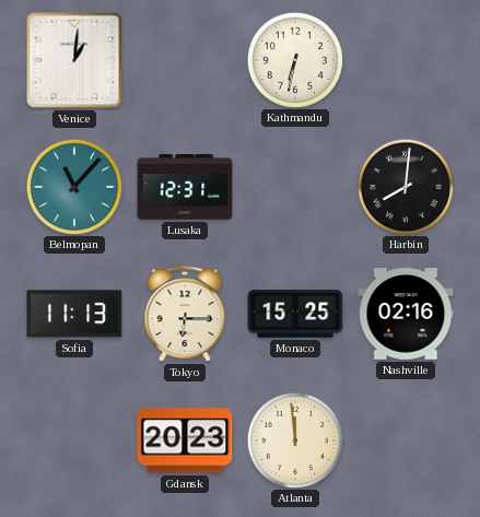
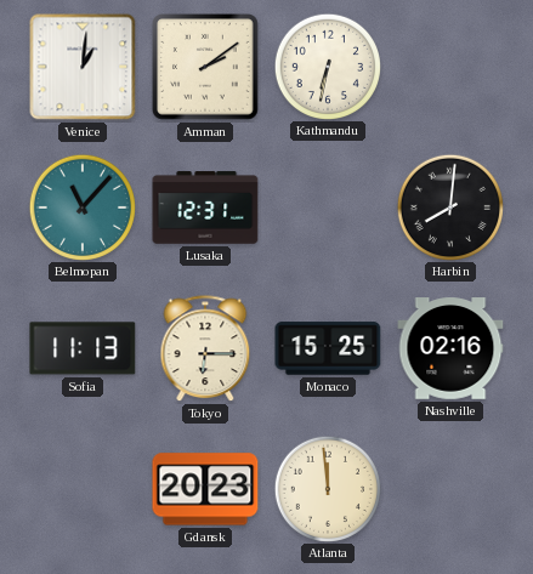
Amman: none -> 2:09
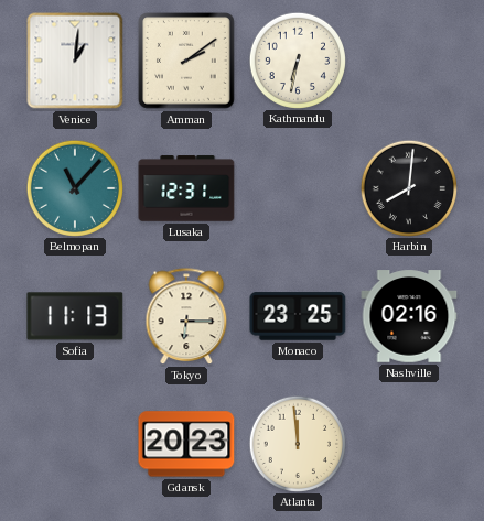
Monaco: 15:25 -> 23:25
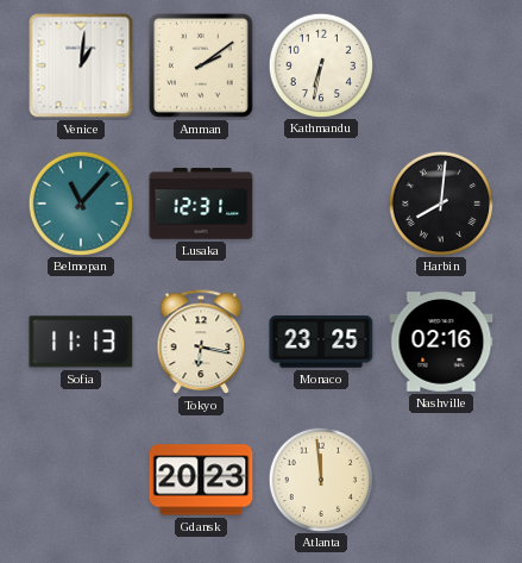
Tokyo: 6:15 -> 6:17
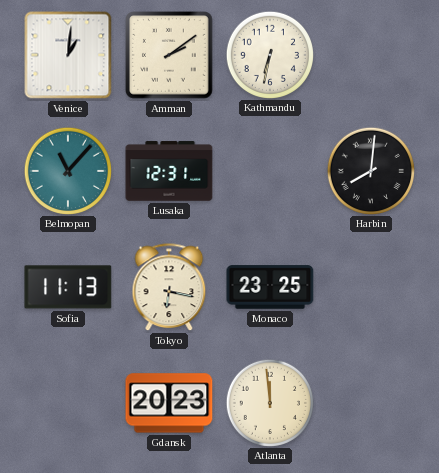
Nashville: 02:16 -> none
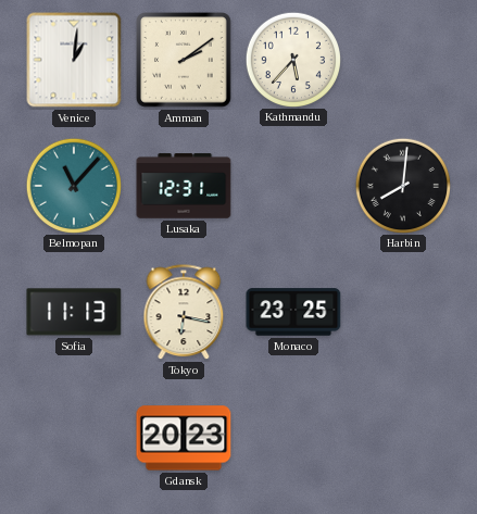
Kathmandu: 6:32 -> 5:37
Atlanta: 11:59 -> none
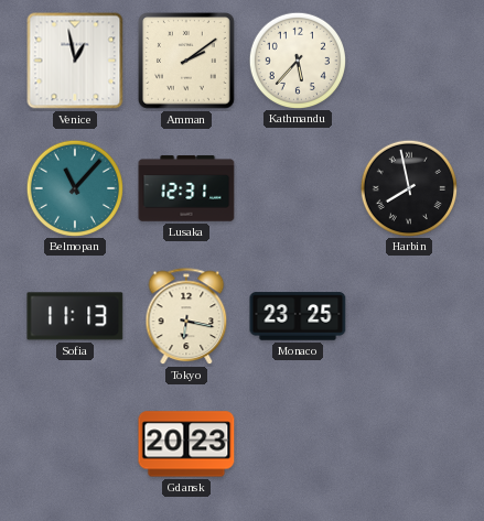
Venice: 1:01 -> 12:58
Harbin: 8:01 -> 7:58
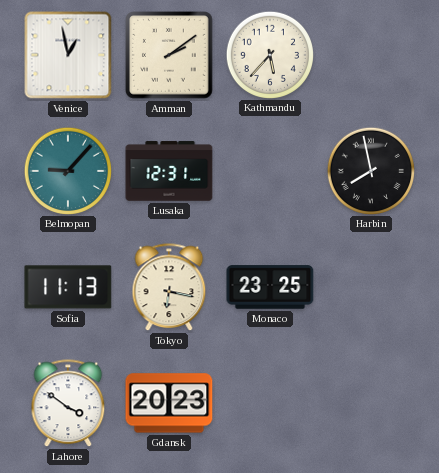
Belmopan: 11:07 -> 9:07
Lahore: none -> 3:51
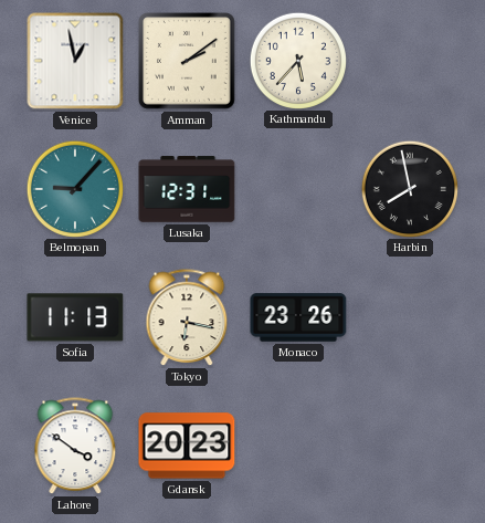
Monaco: 23:25 -> 23:26
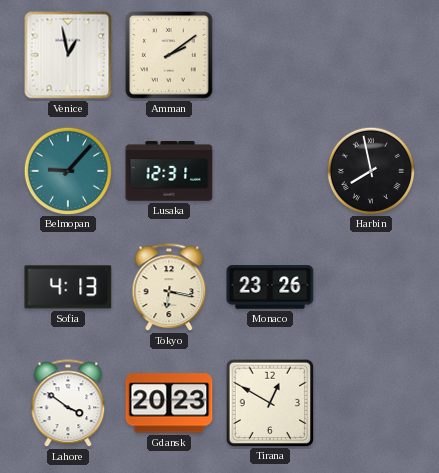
Kathmandu: 5:37 -> none
Sofia: 11:13 -> 4:13
Tirana: none -> 12:50
